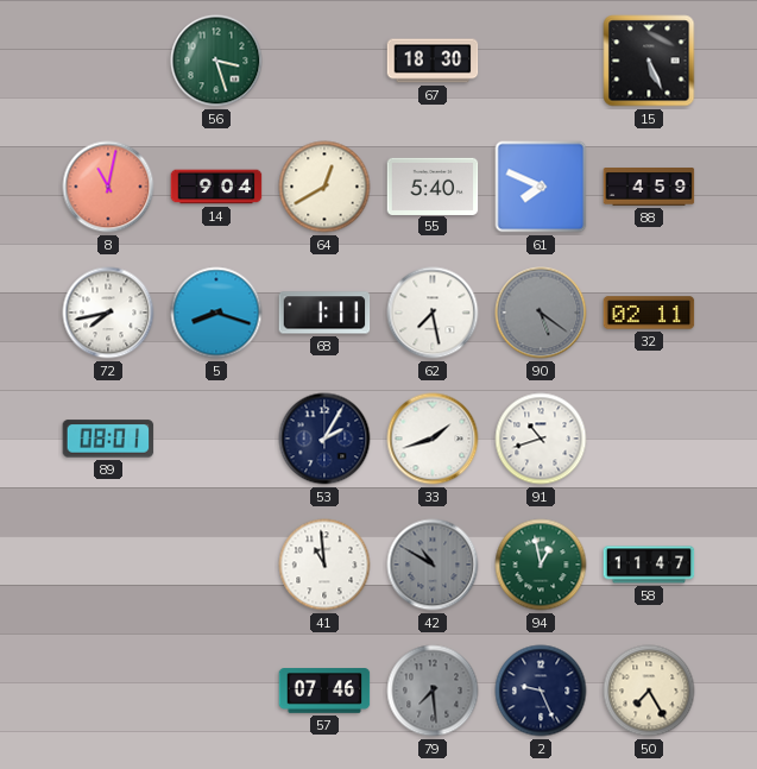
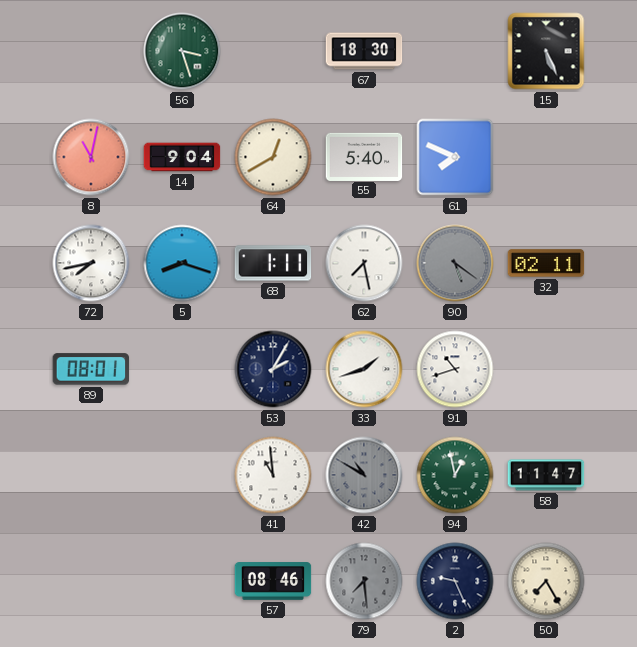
88: 4:59 -> none
57: 07:46 -> 08:46
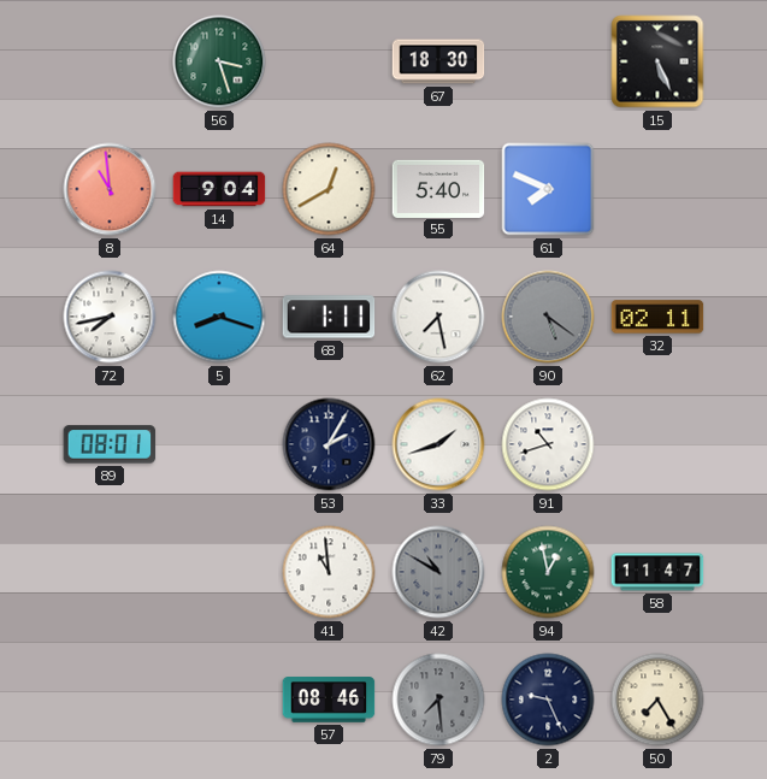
8: 11:02 -> 10:59
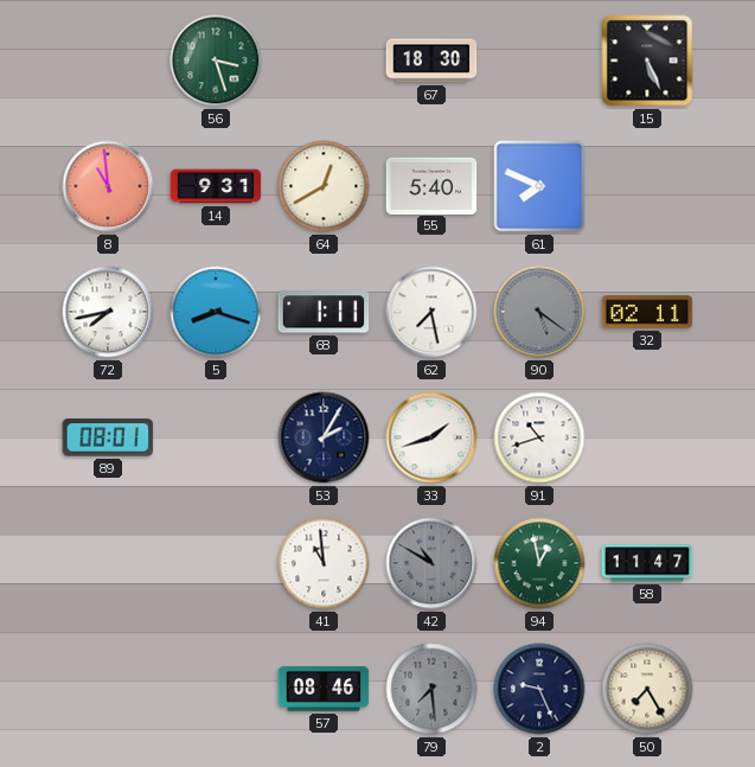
14: 9:04 -> 9:31
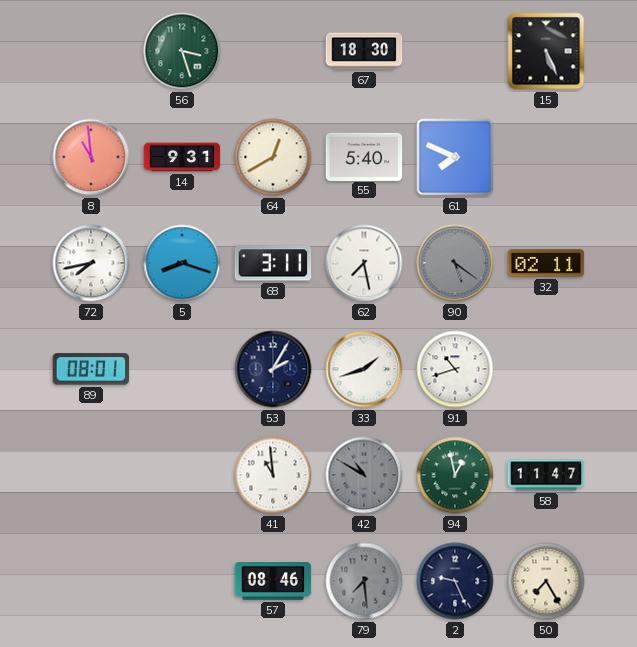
68: 1:11 -> 3:11
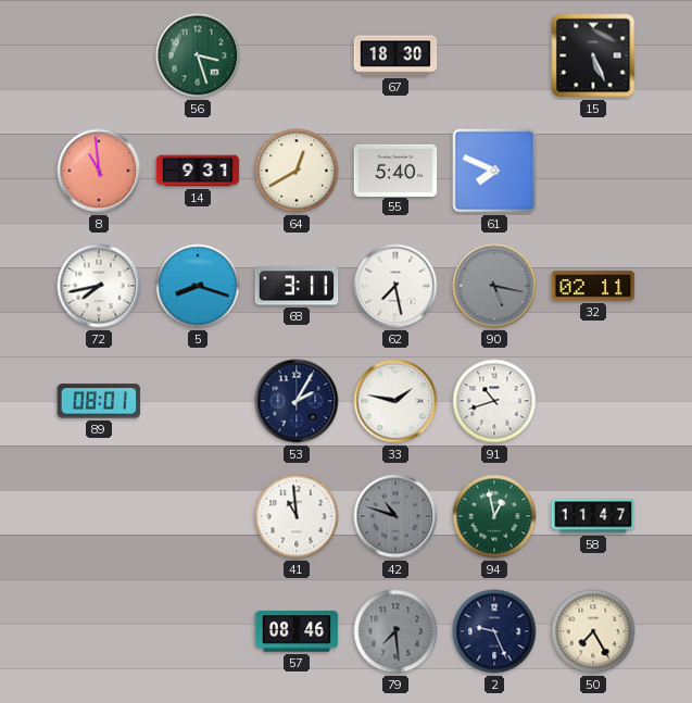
90: 5:21 -> 5:17
33: 1:42 -> 1:47
42: 10:50 -> 10:48
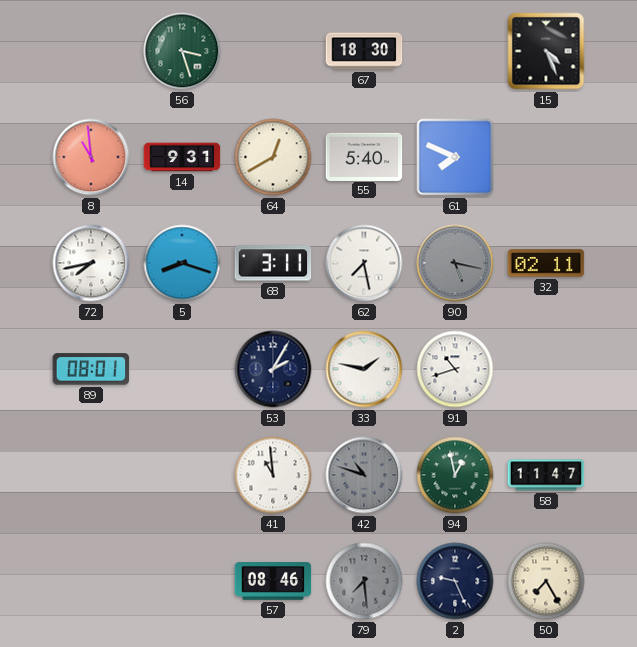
15: 5:26 -> 4:26
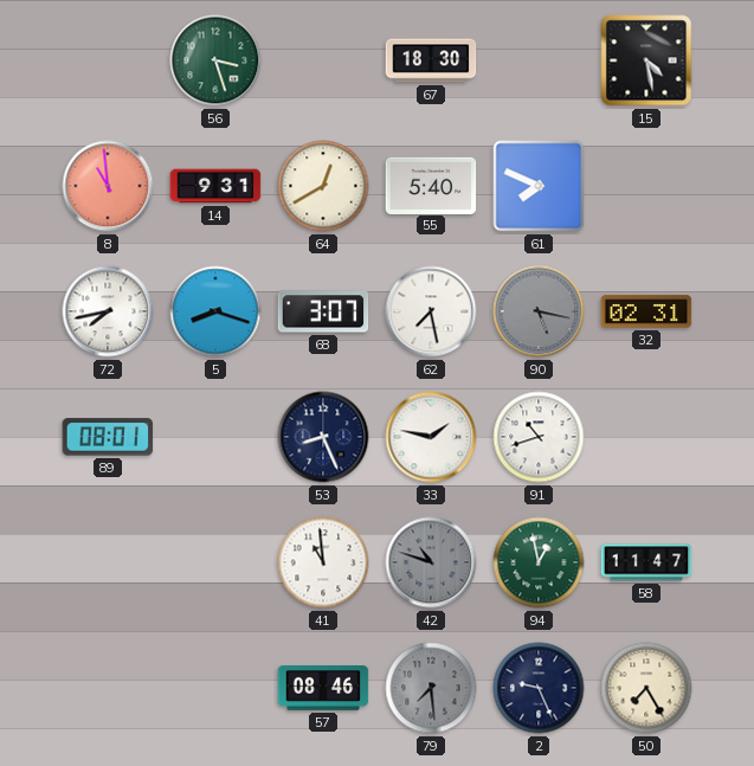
15: 4:26 -> 4:28
68: 3:11 -> 3:07
32: 02:11 -> 02:31
53: 2:05 -> 8:26
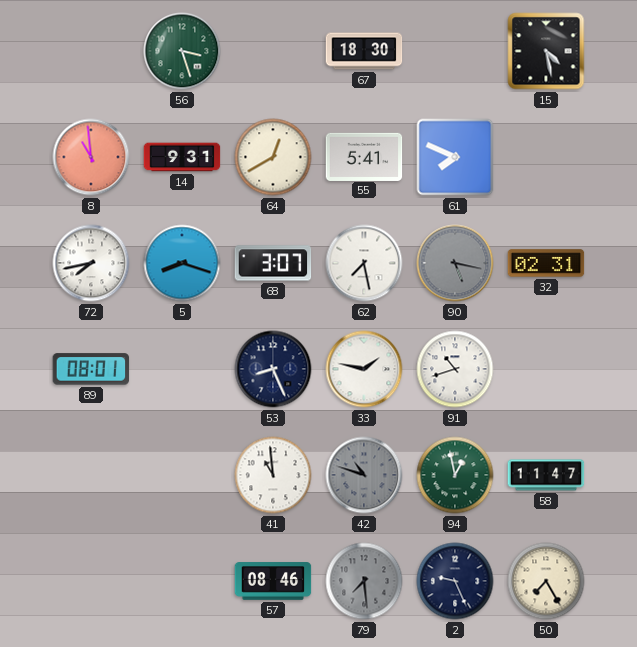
55: 5:40 -> 5:41
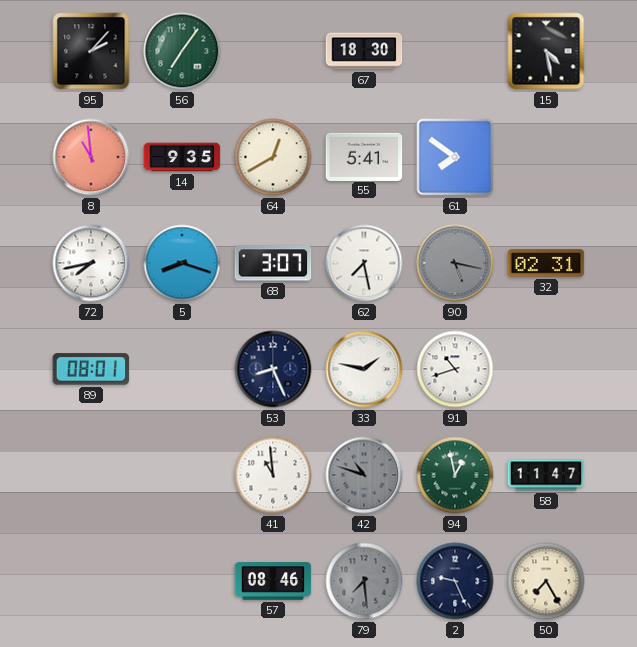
95: none -> 2:07
56: 3:27 -> 7:06
14: 9:31 -> 9:35
61: 7:49 -> 7:51
